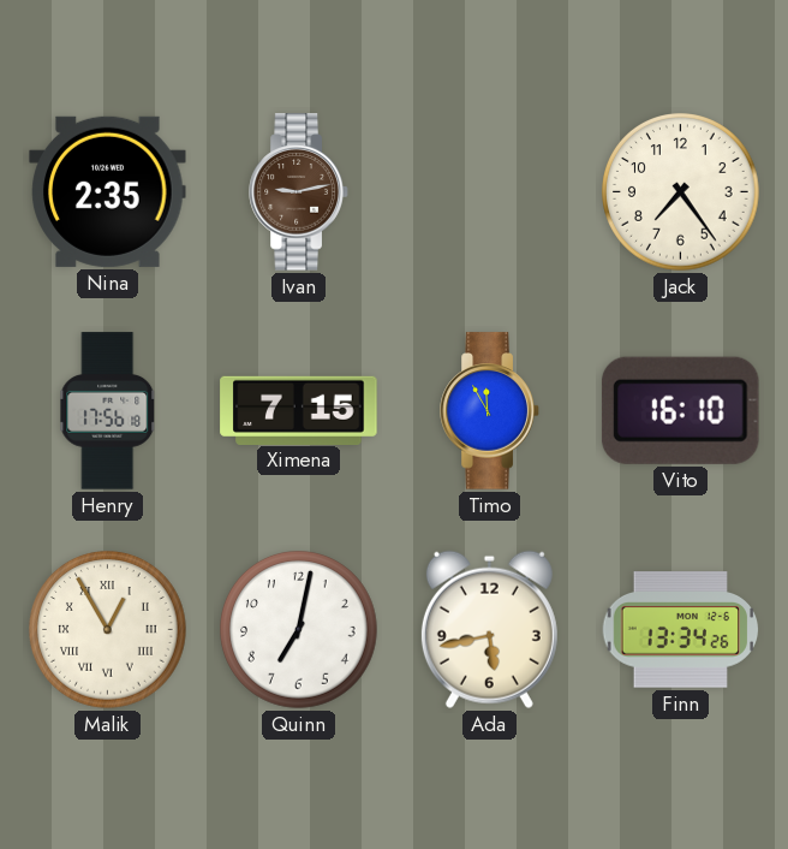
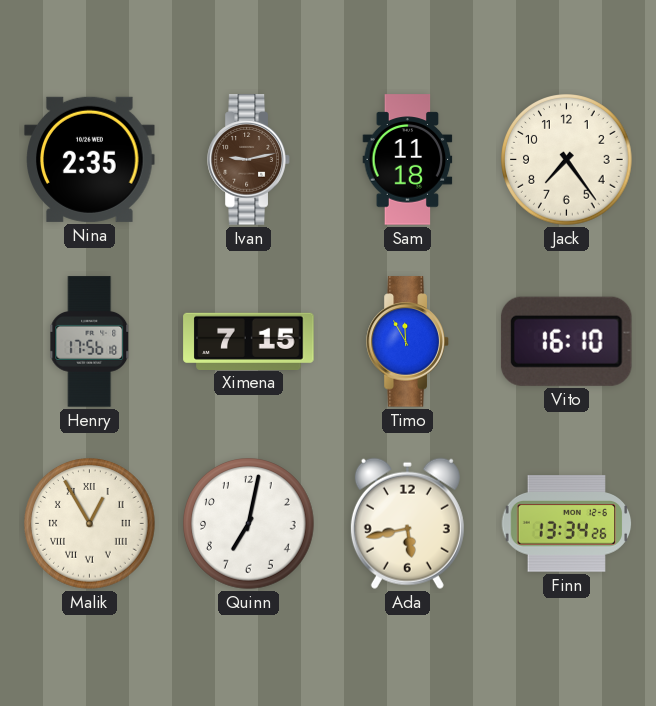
Sam: none -> 11:18
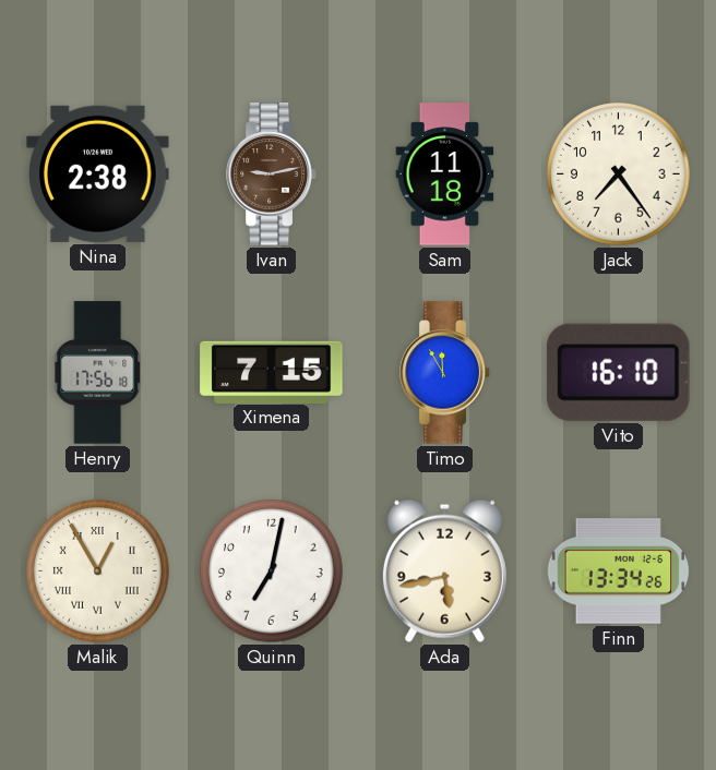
Nina: 2:35 -> 2:38
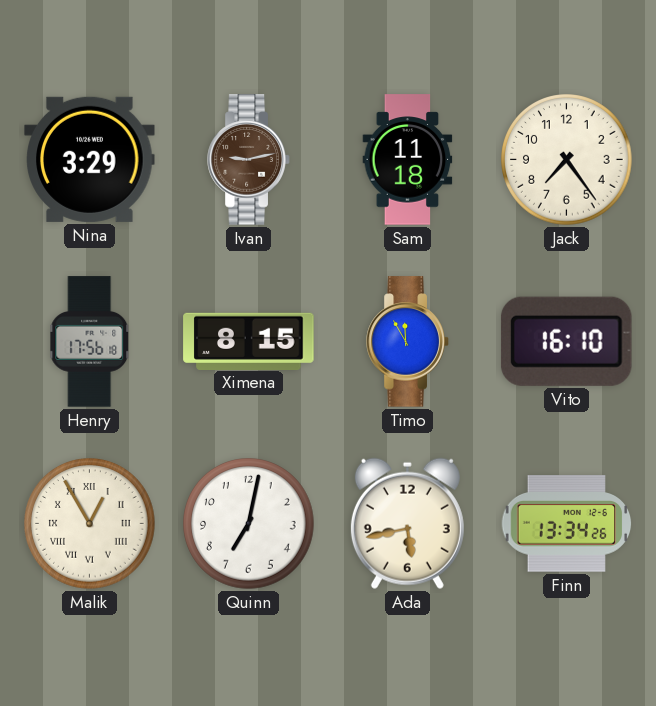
Nina: 2:38 -> 3:29
Ximena: 7:15 -> 8:15
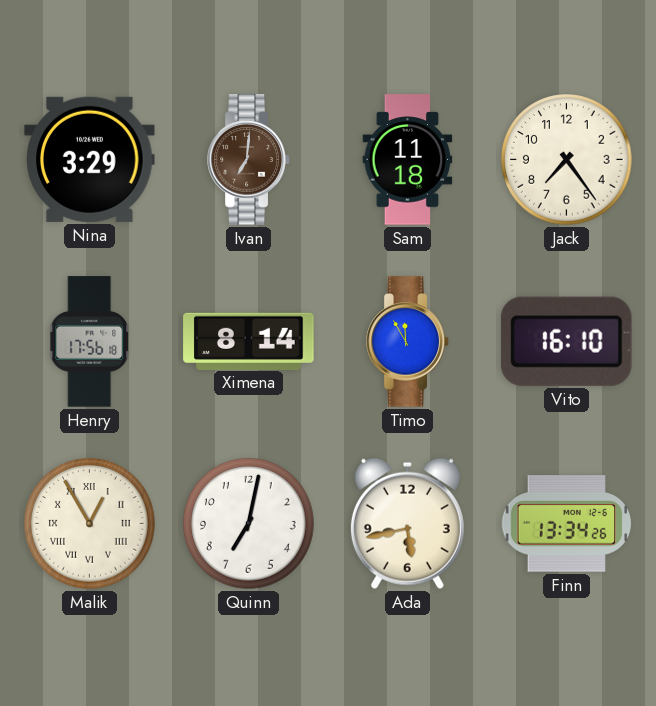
Ivan: 9:13 -> 7:01
Ximena: 8:15 -> 8:14
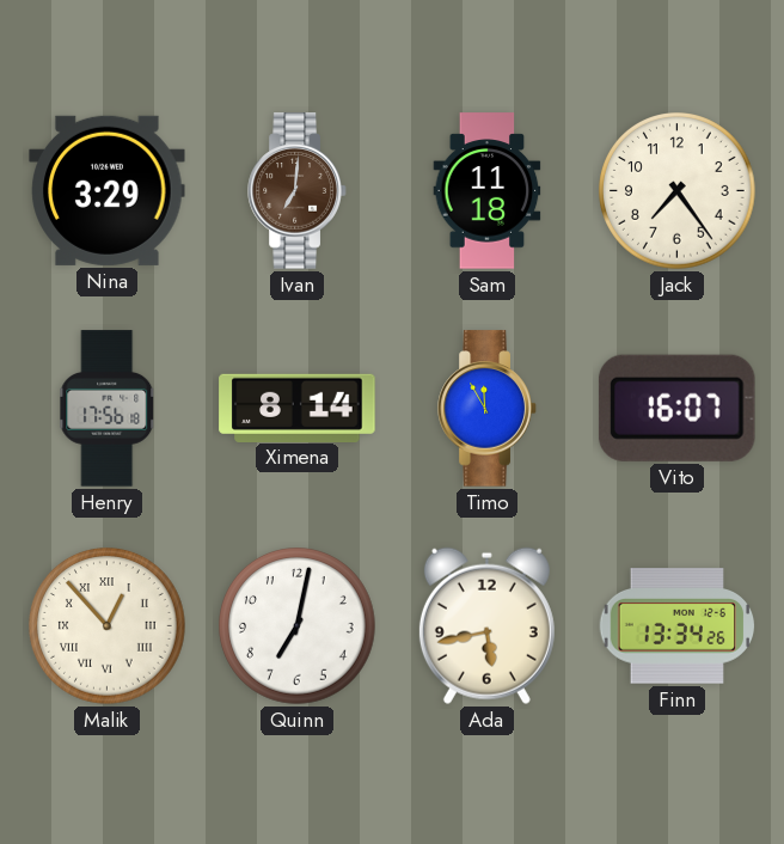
Vito: 16:10 -> 16:07
Malik: 12:55 -> 12:53
